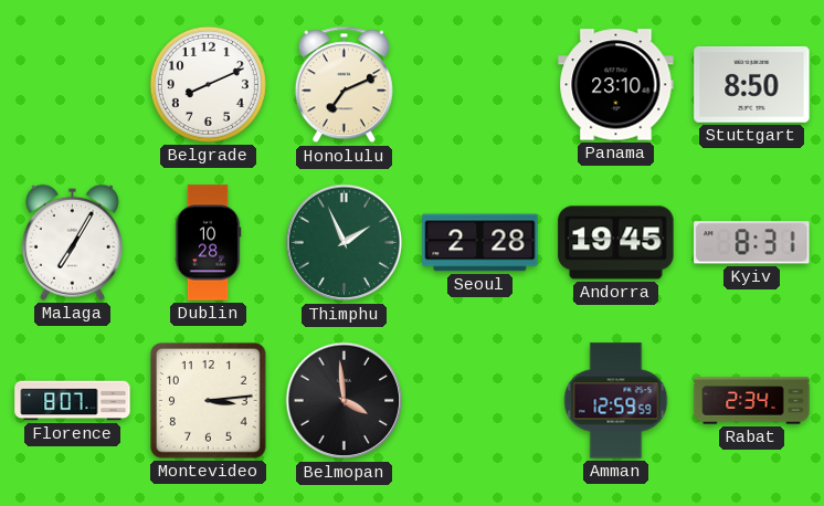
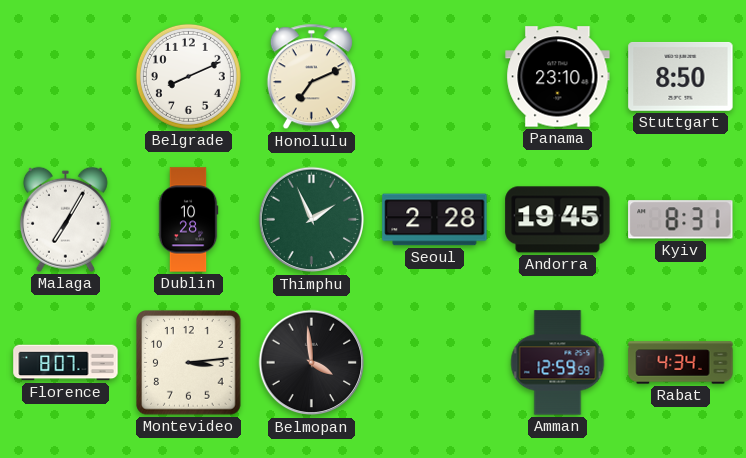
Rabat: 2:34 -> 4:34
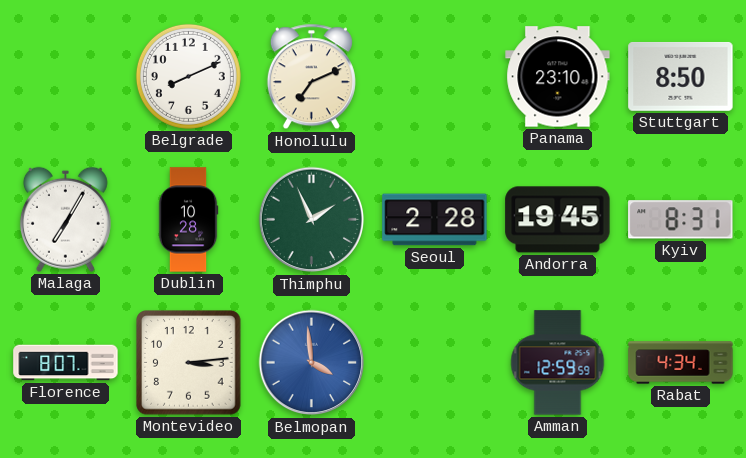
Belmopan dial: black -> blue
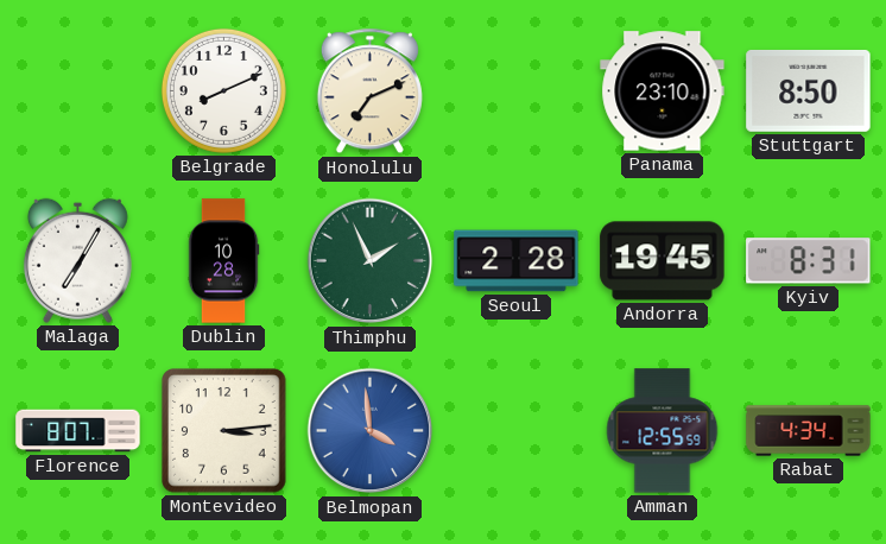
Amman: 12:59 -> 12:55
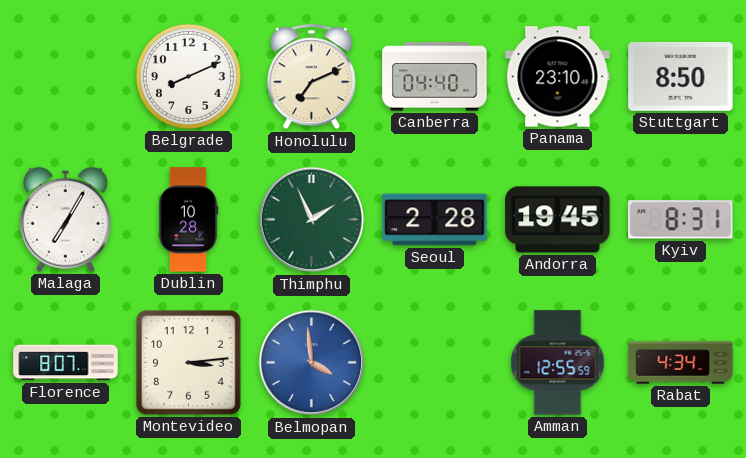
Canberra: none -> 04:40
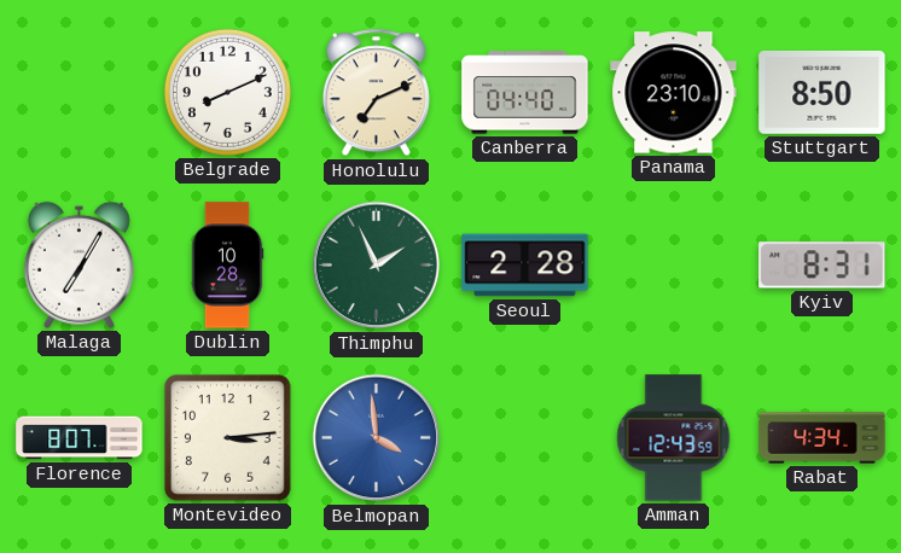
Andorra: 19:45 -> none
Amman: 12:55 -> 12:43
